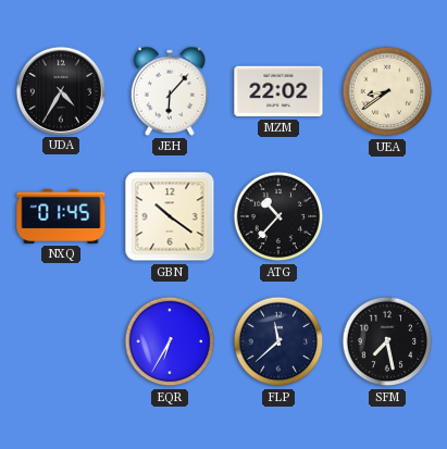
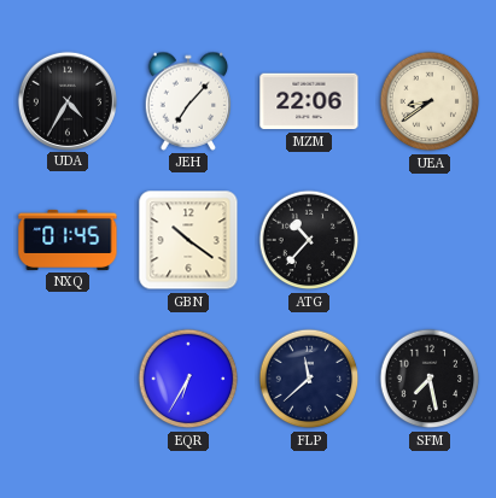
JEH: 6:07 -> 7:07
MZM: 22:02 -> 22:06
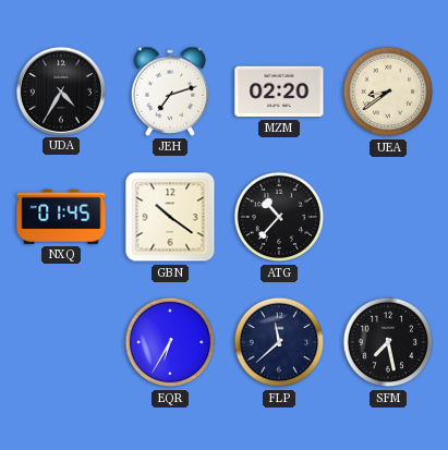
JEH: 7:07 -> 7:12
MZM: 22:06 -> 02:20
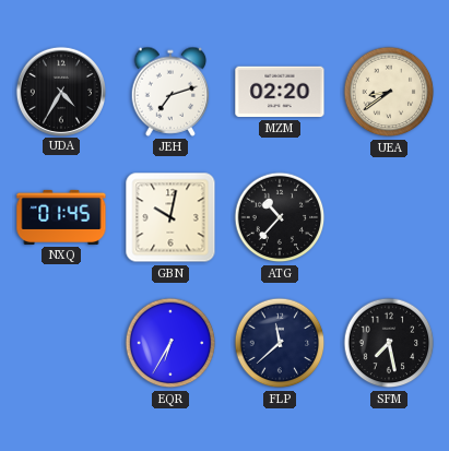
GBN: 10:21 -> 10:02
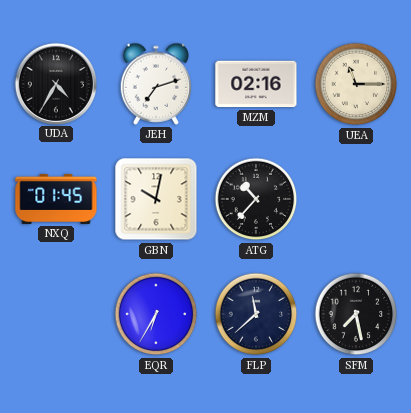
MZM: 02:20 -> 02:16
UEA: 8:39 -> 11:15
